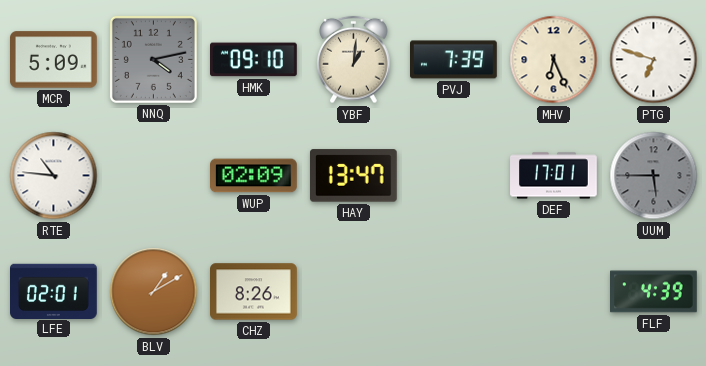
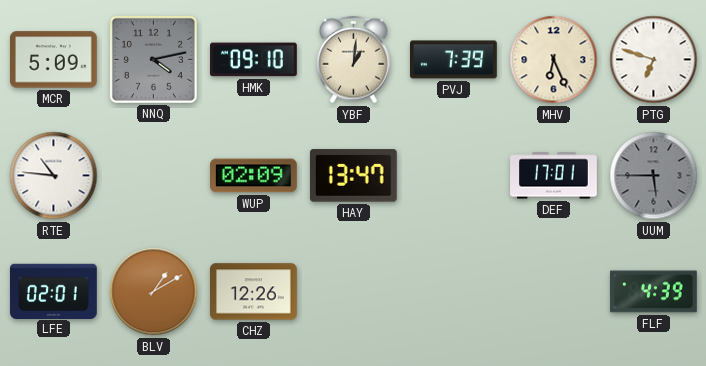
CHZ: 8:26 -> 12:26
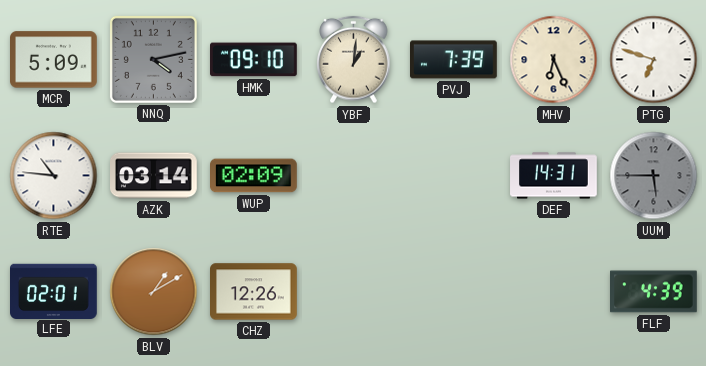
AZK: none -> 03:14
HAY: 13:47 -> none
DEF: 17:01 -> 14:31
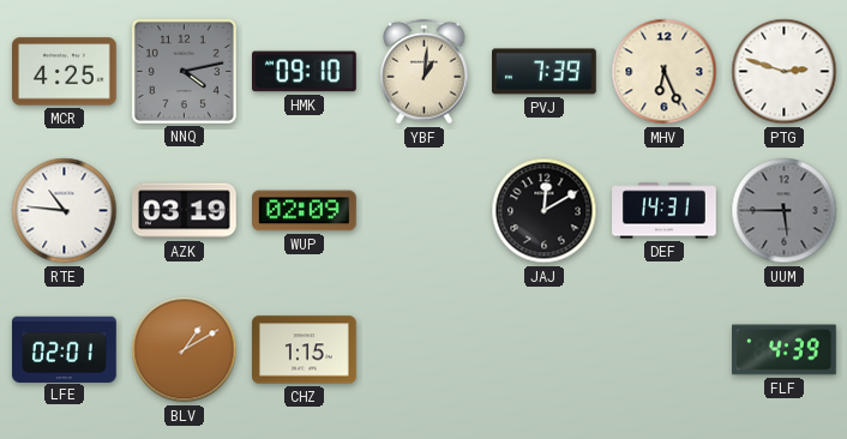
MCR: 5:09 -> 4:25
PTG: 6:48 -> 2:48
AZK: 03:14 -> 03:19
JAJ: none -> 12:10
CHZ: 12:26 -> 1:15
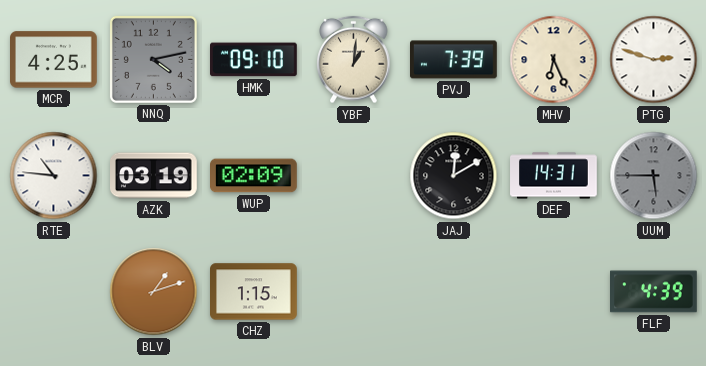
LFE: 02:01 -> none
BLV: 1:10 -> 1:12
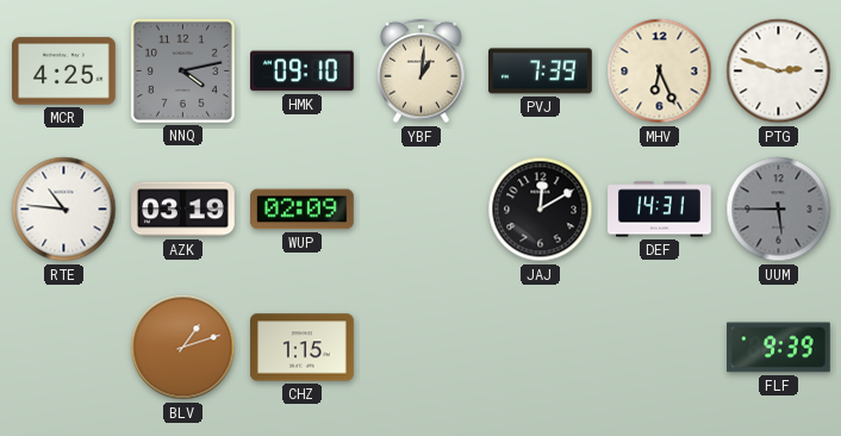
FLF: 4:39 -> 9:39
